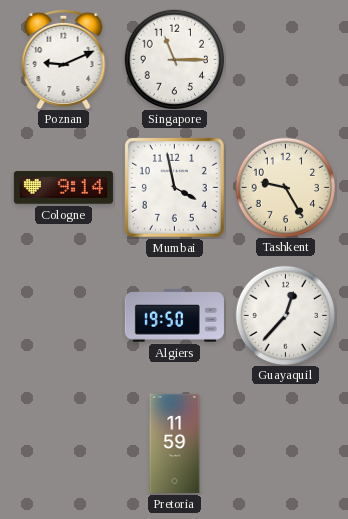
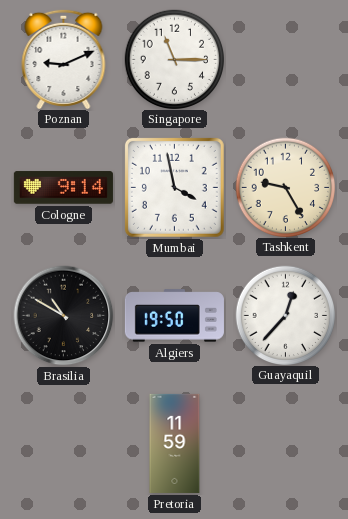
Brasilia: none -> 10:50
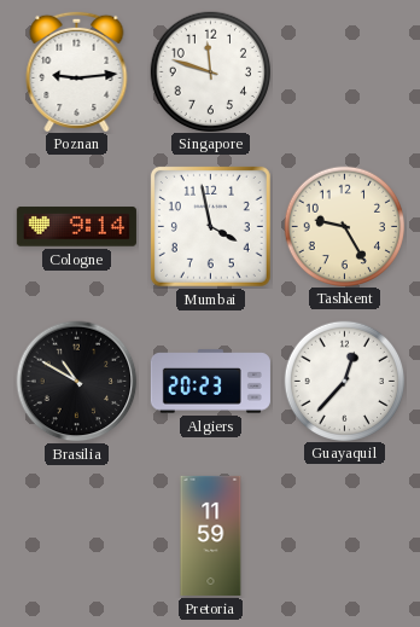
Poznan: 9:11 -> 9:14
Singapore: 11:15 -> 11:48
Algiers: 19:50 -> 20:23
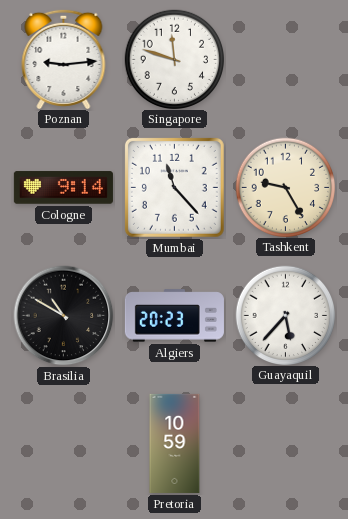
Mumbai: 3:58 -> 11:23
Guayaquil: 12:37 -> 5:37
Pretoria: 11:59 -> 10:59
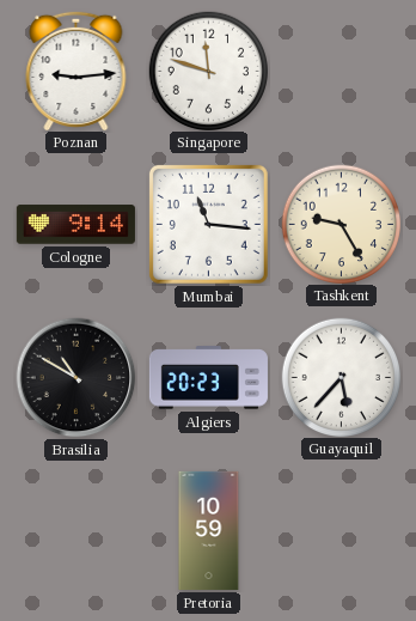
Mumbai: 11:23 -> 11:16
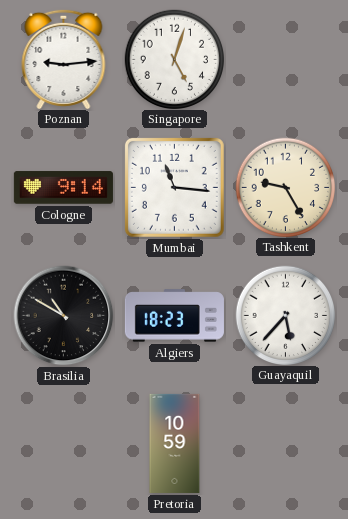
Singapore: 11:48 -> 5:03
Algiers: 20:23 -> 18:23
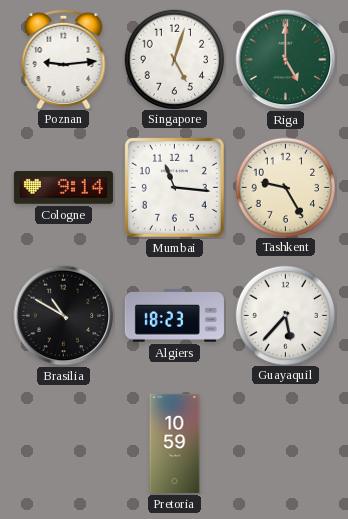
Riga: none -> 5:00
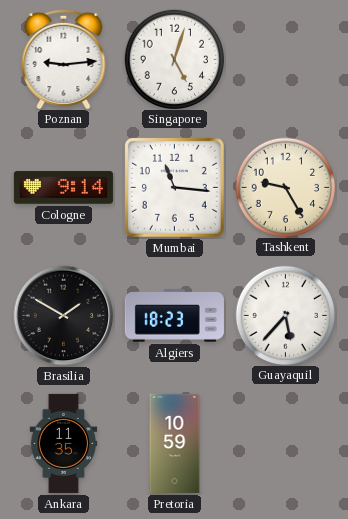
Riga: 5:00 -> none
Brasilia: 10:50 -> 1:50
Ankara: none -> 11:35
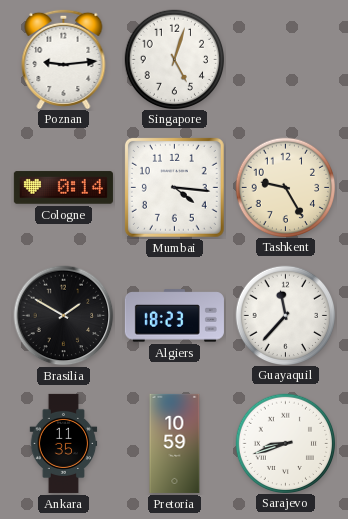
Cologne: 9:14 -> 0:14
Mumbai: 11:16 -> 4:16
Guayaquil: 5:37 -> 11:37
Sarajevo: none -> 8:42
